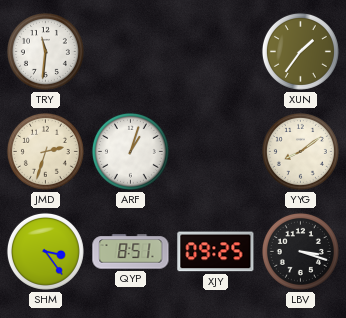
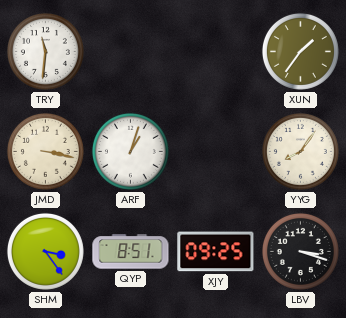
JMD: 2:33 -> 3:17
YYG: 8:09 -> 8:06
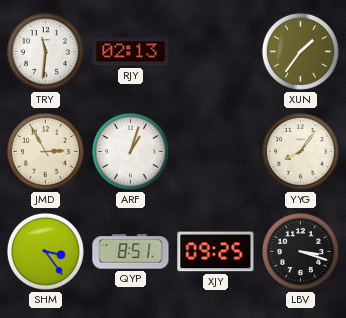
RJY: none -> 02:13
JMD: 3:17 -> 2:55
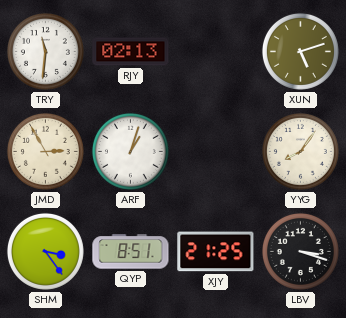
XUN: 1:36 -> 5:12
XJY: 09:25 -> 21:25
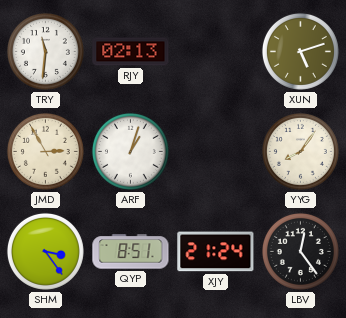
XJY: 21:25 -> 21:24
LBV: 3:18 -> 12:24
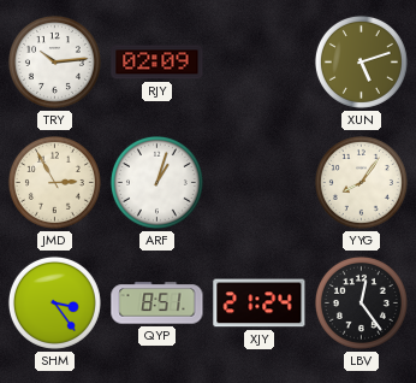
TRY: 11:31 -> 10:14
RJY: 02:13 -> 02:09
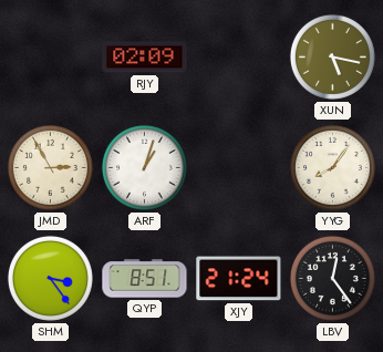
TRY: 10:14 -> none
XUN: 5:12 -> 5:17
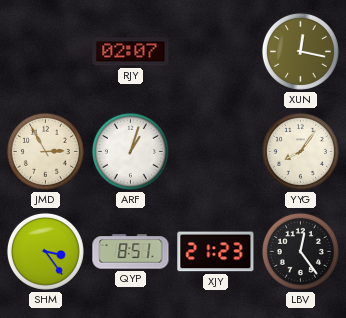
RJY: 02:09 -> 02:07
XUN: 5:17 -> 12:17
XJY: 21:24 -> 21:23
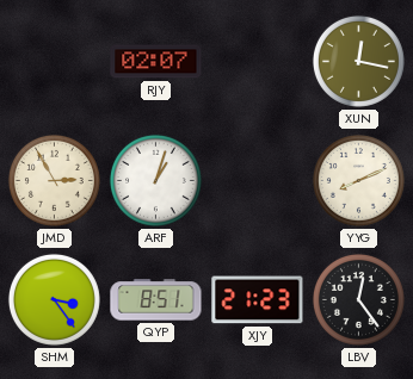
YYG: 8:06 -> 8:11
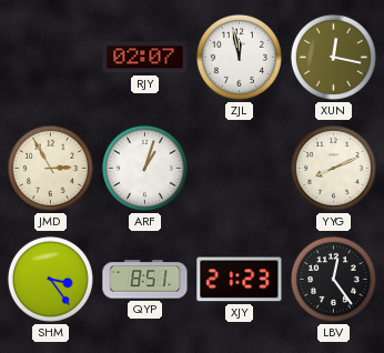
ZJL: none -> 11:58
